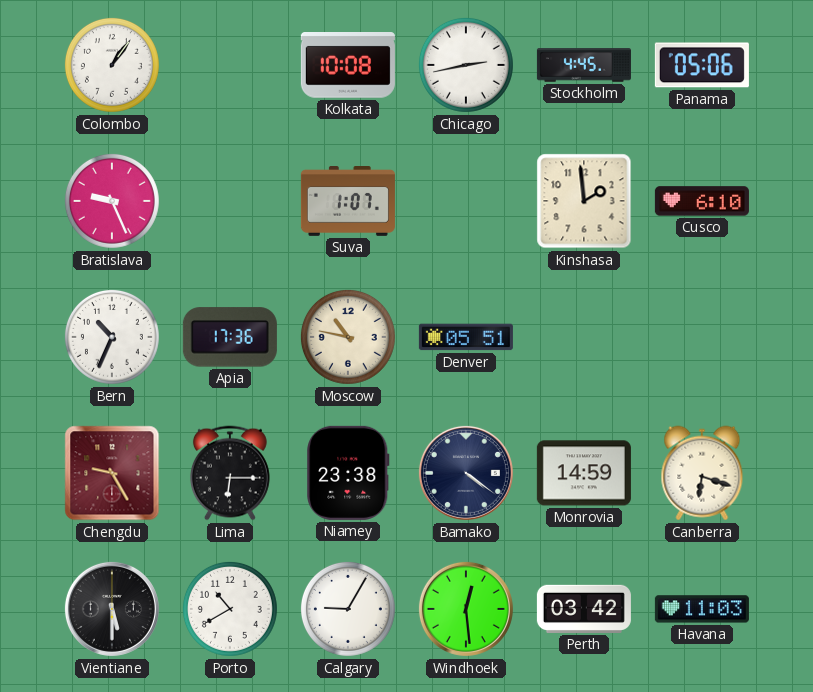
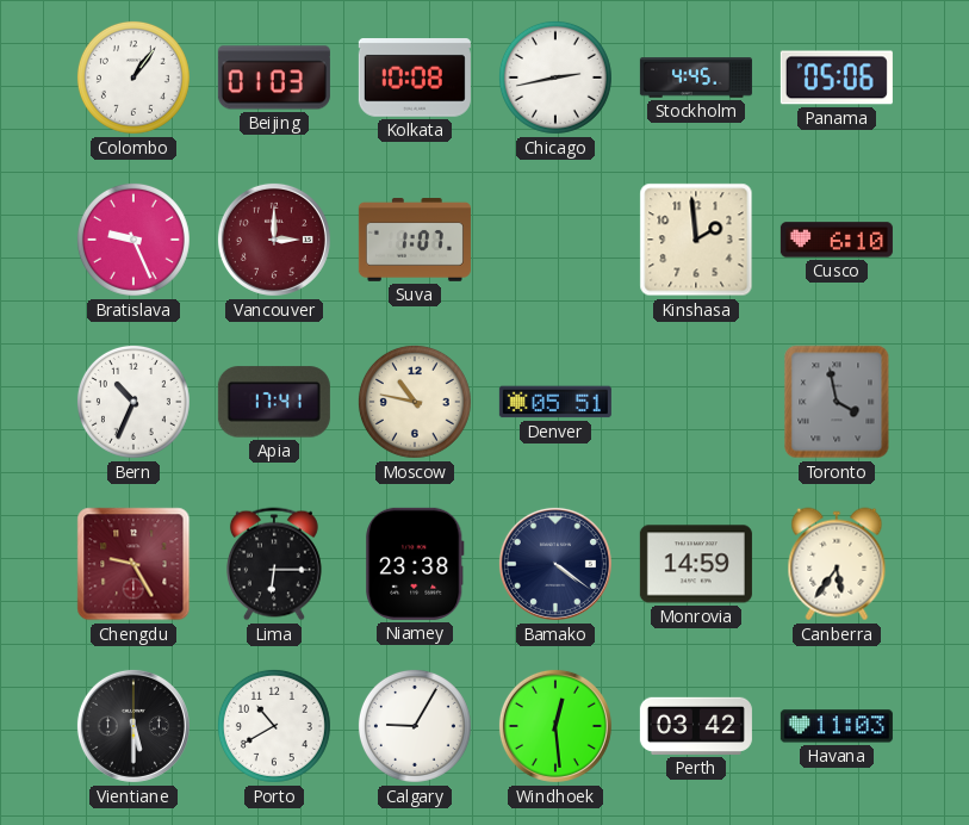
Beijing: none -> 01:03
Vancouver: none -> 3:00
Apia: 17:36 -> 17:41
Toronto: none -> 3:58
Canberra: 6:18 -> 5:36
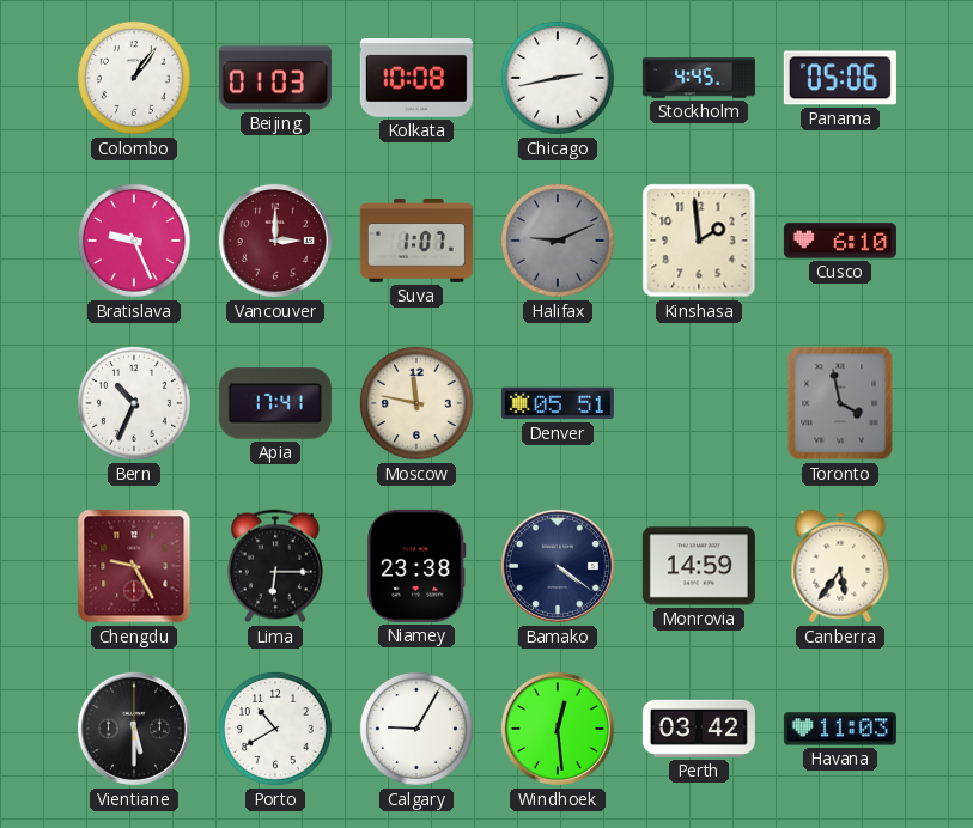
Halifax: none -> 9:11
Moscow: 10:47 -> 11:47
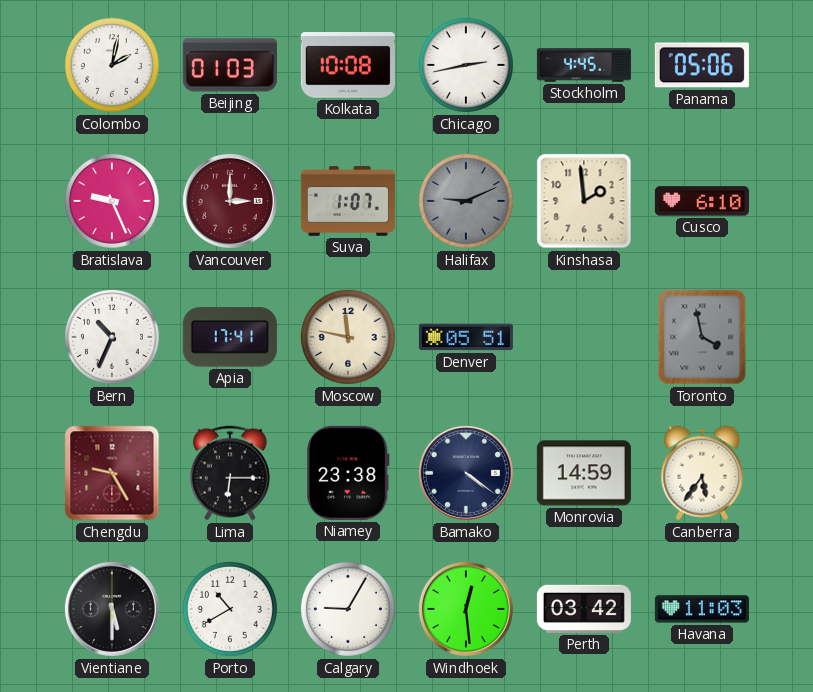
Colombo: 1:06 -> 2:02
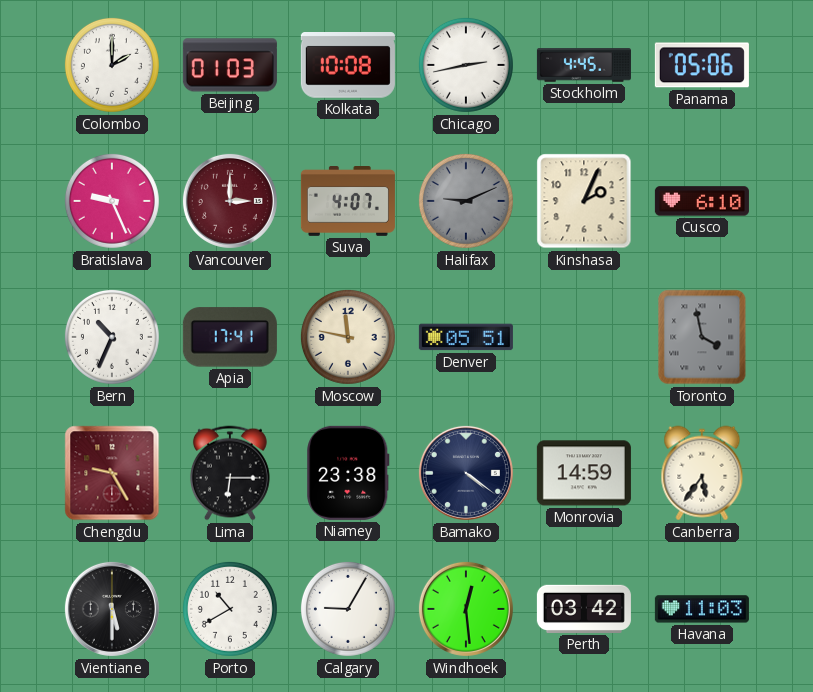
Colombo: 2:02 -> 2:00
Suva: 1:07 -> 4:07
Kinshasa: 1:59 -> 2:04
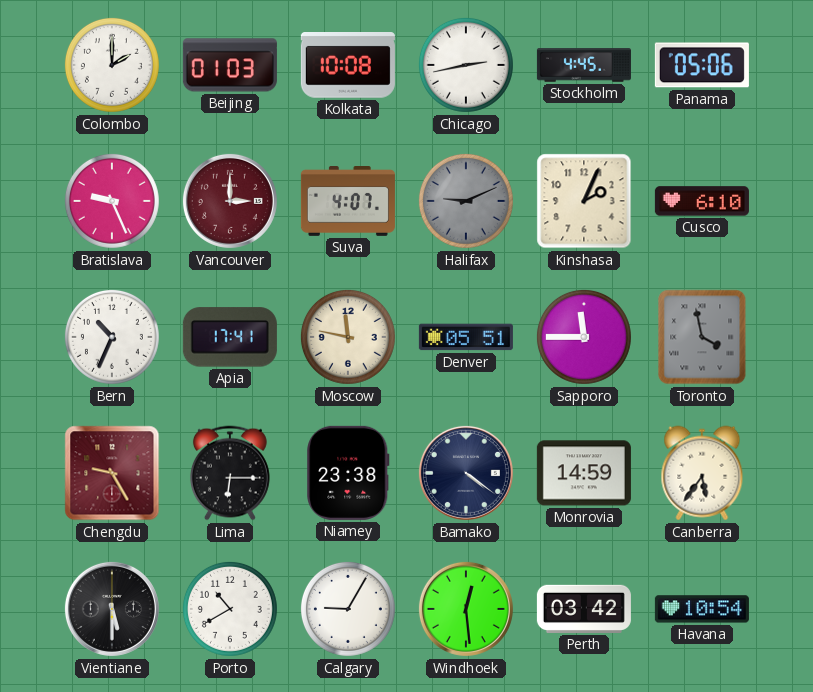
Sapporo: none -> 11:45
Havana: 11:03 -> 10:54
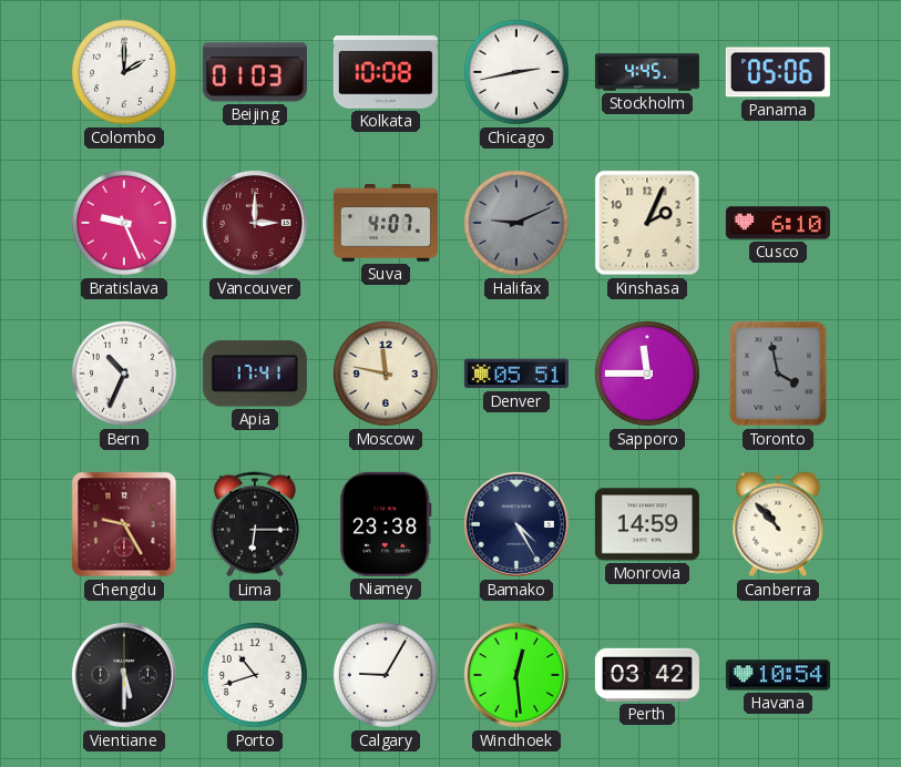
Bamako: 4:21 -> 4:25
Canberra: 5:36 -> 10:53
Porto: 10:40 -> 10:42
